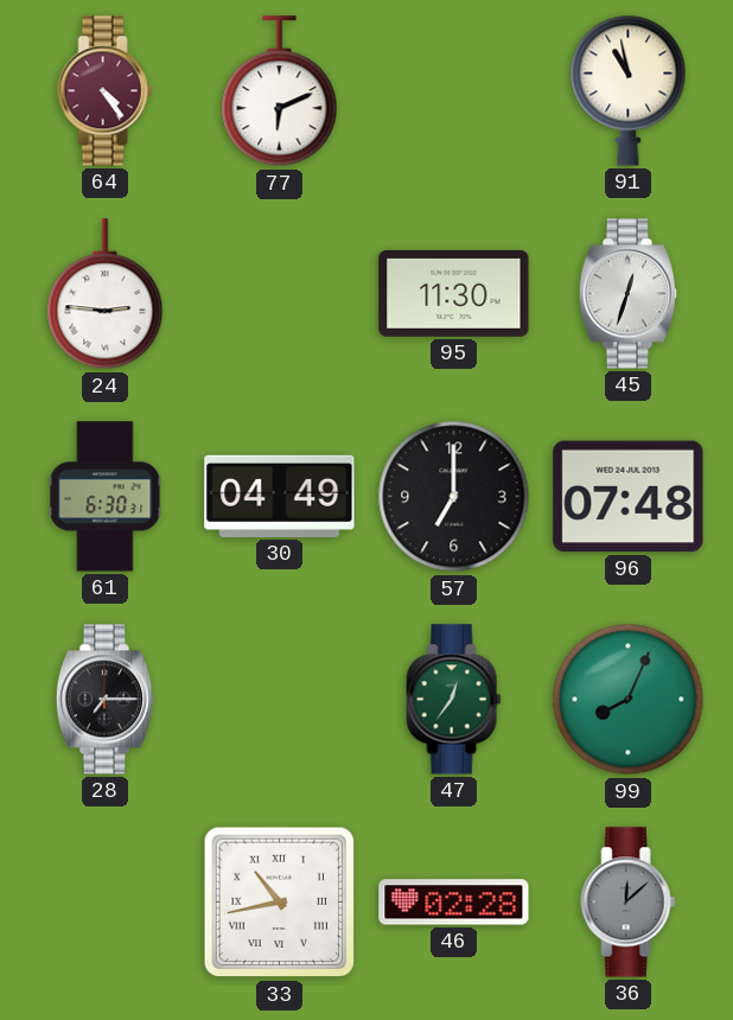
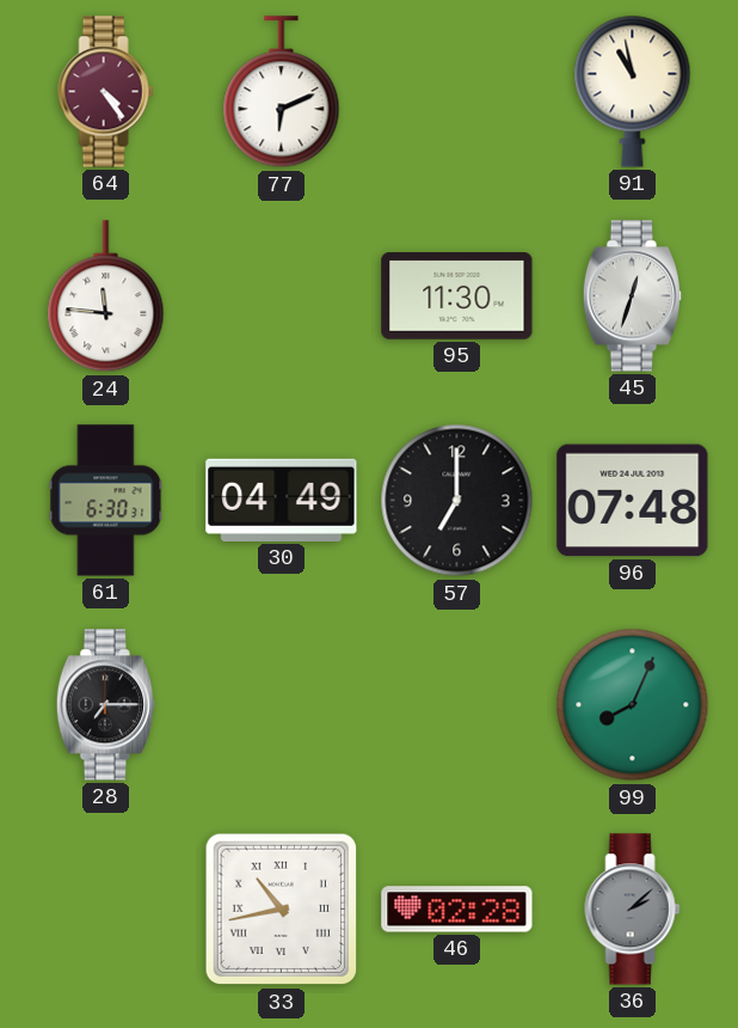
24: 2:46 -> 11:46
47: 12:36 -> none
36: 12:08 -> 2:08
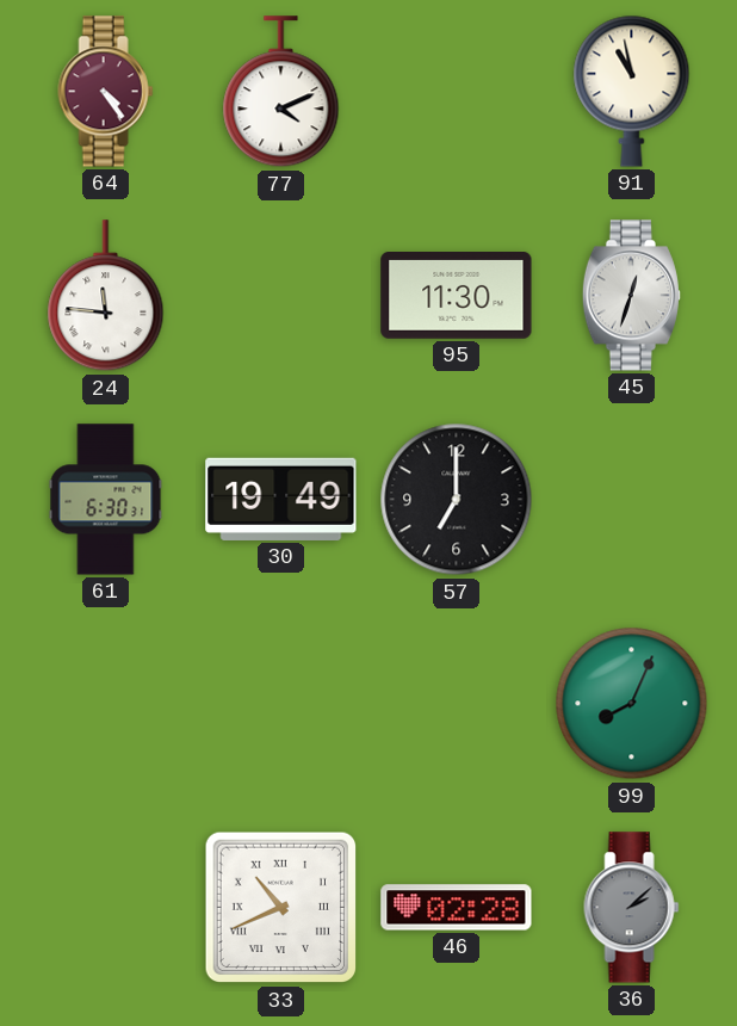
77: 6:11 -> 4:11
30: 04:49 -> 19:49
96: 07:48 -> none
28: 7:15 -> none
33: 10:43 -> 10:41
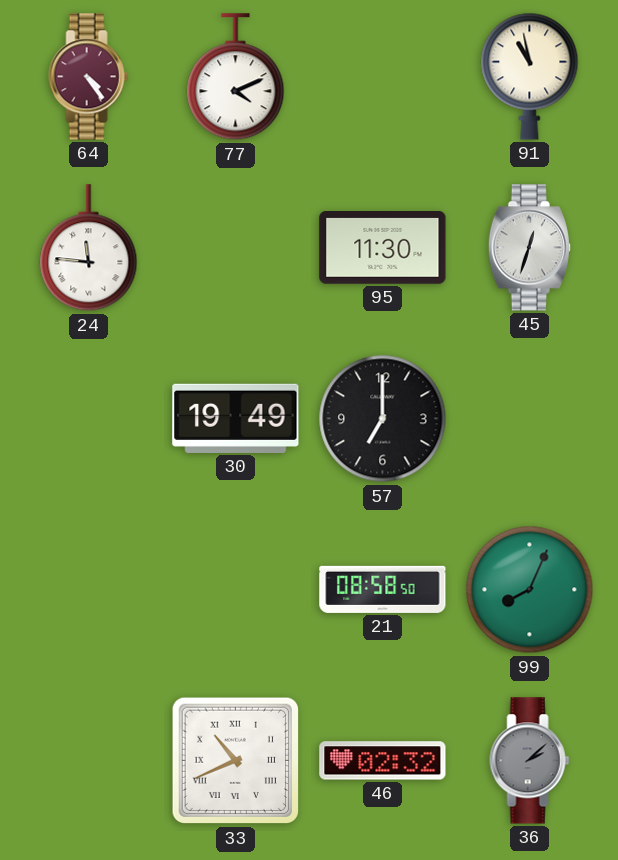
61: 6:30 -> none
21: none -> 08:58
46: 02:28 -> 02:32
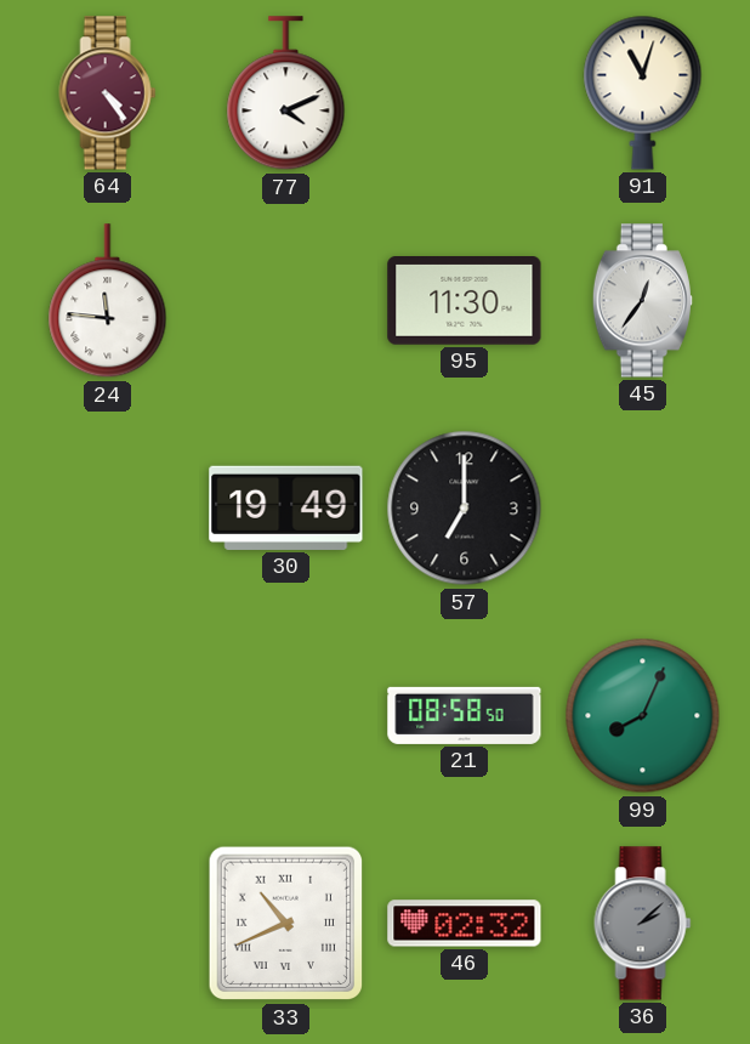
91: 10:58 -> 11:03
45: 12:33 -> 12:36
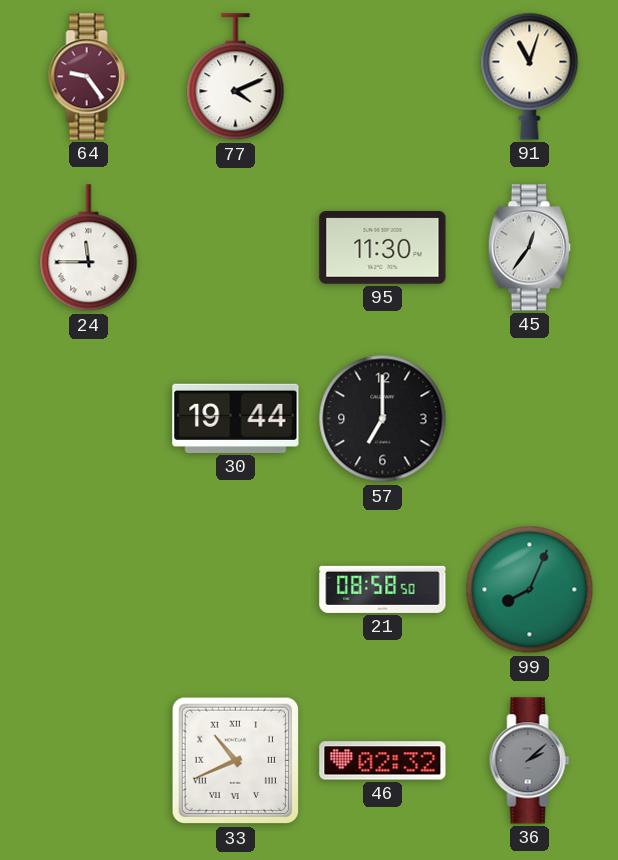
64: 4:24 -> 9:24
24: 11:46 -> 11:45
30: 19:49 -> 19:44
